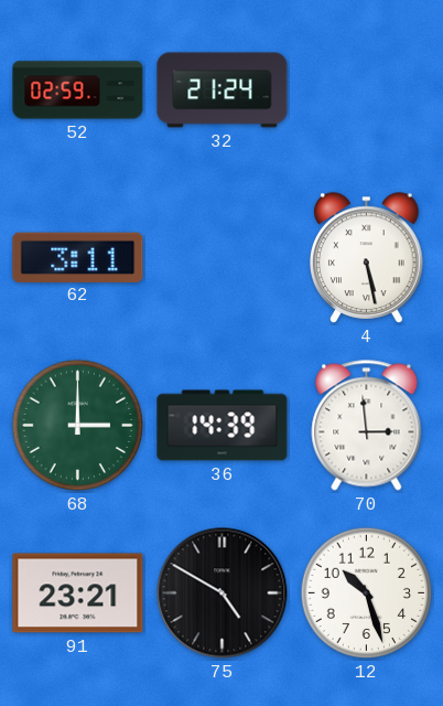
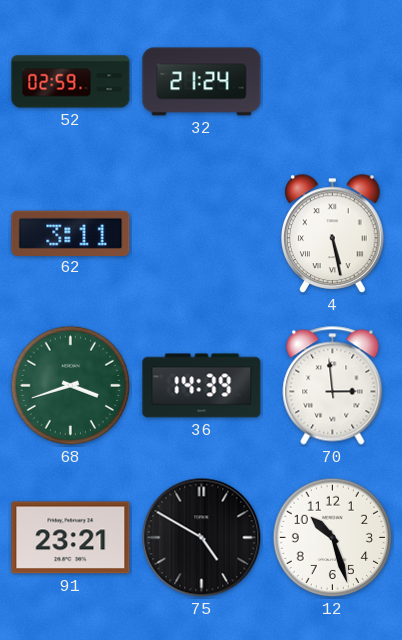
68: 3:00 -> 3:42
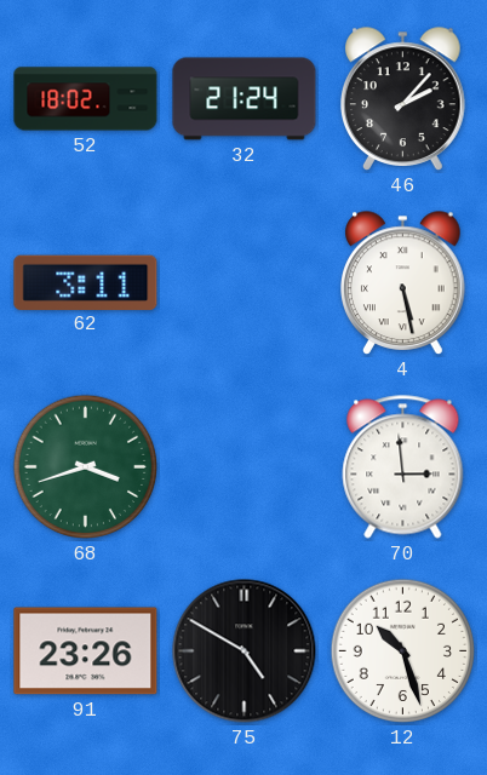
52: 02:59 -> 18:02
46: none -> 2:07
36: 14:39 -> none
91: 23:21 -> 23:26
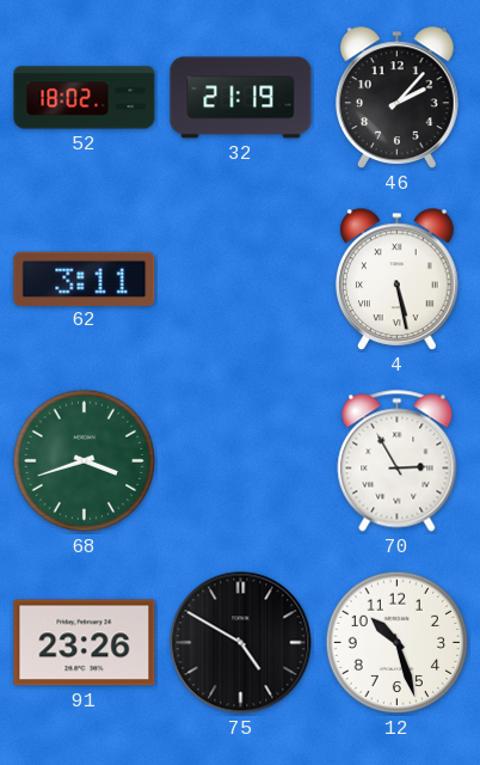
32: 21:24 -> 21:19
70: 2:59 -> 2:55
